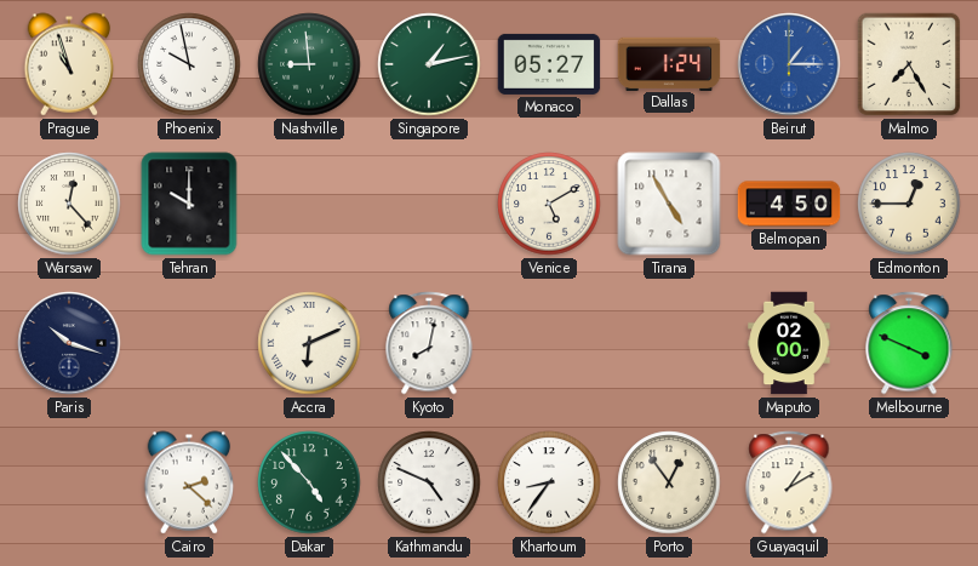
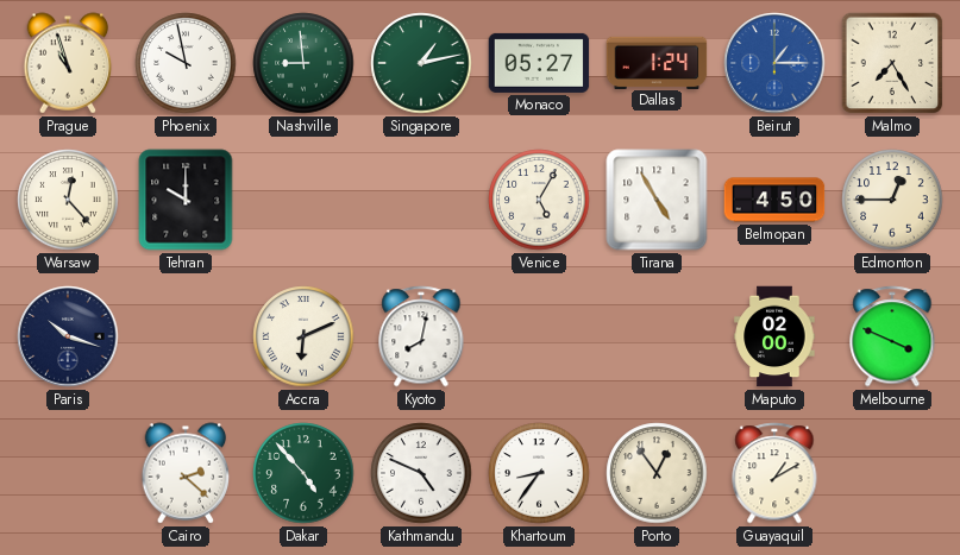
Venice: 5:10 -> 5:05
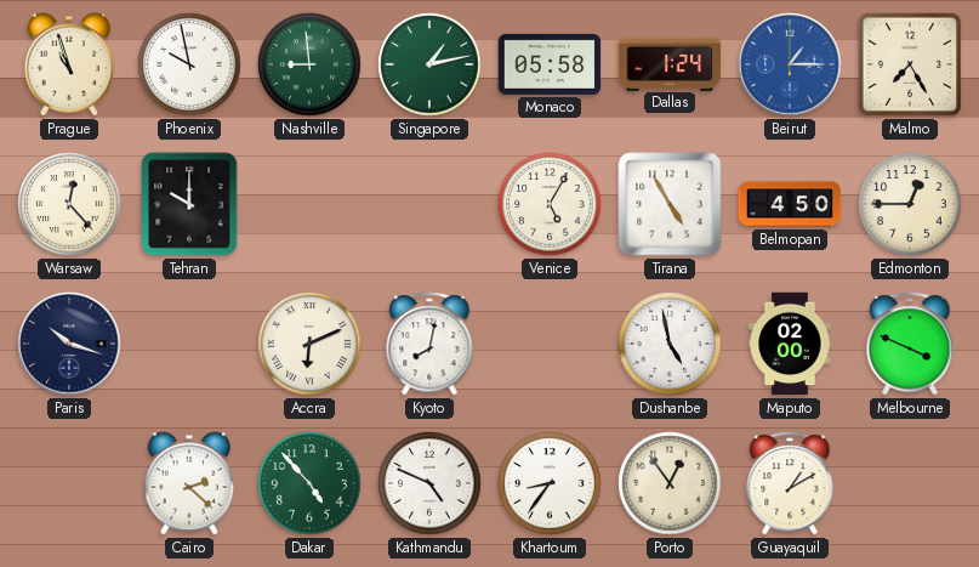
Monaco: 05:27 -> 05:58
Dushanbe: none -> 4:58
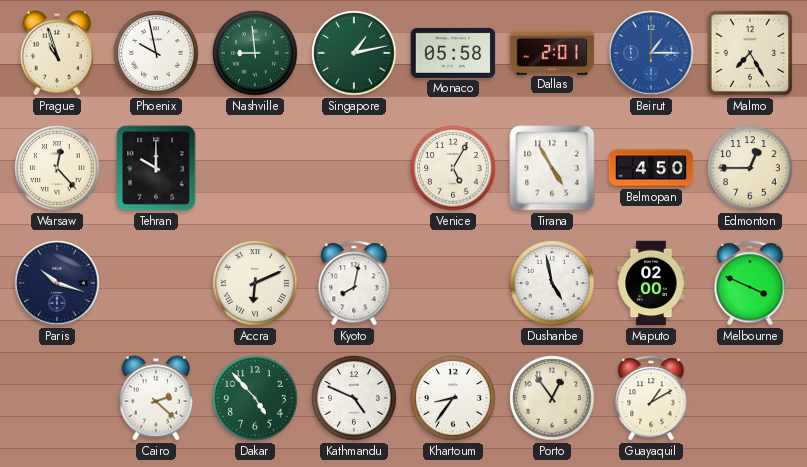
Dallas: 1:24 -> 2:01
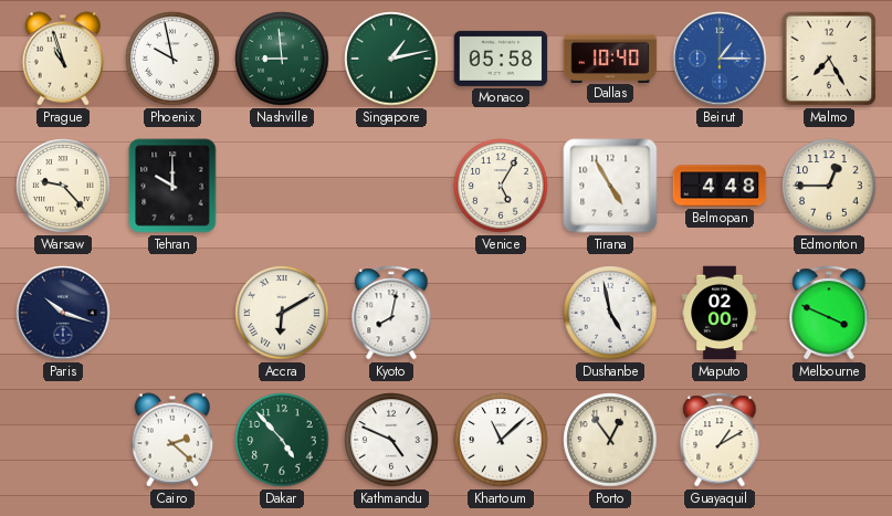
Dallas: 2:01 -> 10:40
Warsaw: 12:23 -> 9:23
Belmopan: 4:50 -> 4:48
Accra: 6:11 -> 6:10
Khartoum: 8:36 -> 11:08
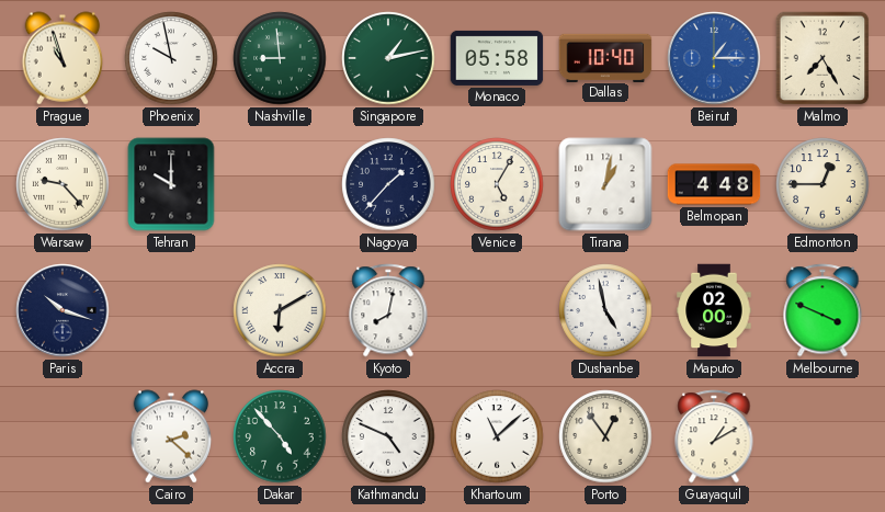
Nagoya: none -> 1:37
Tirana: 4:55 -> 1:02
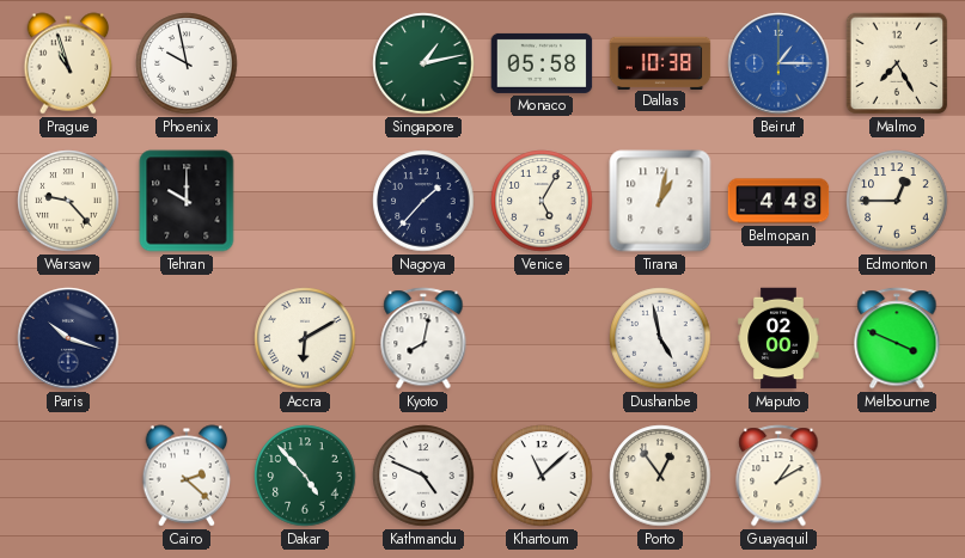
Nashville: 8:59 -> none
Dallas: 10:40 -> 10:38
